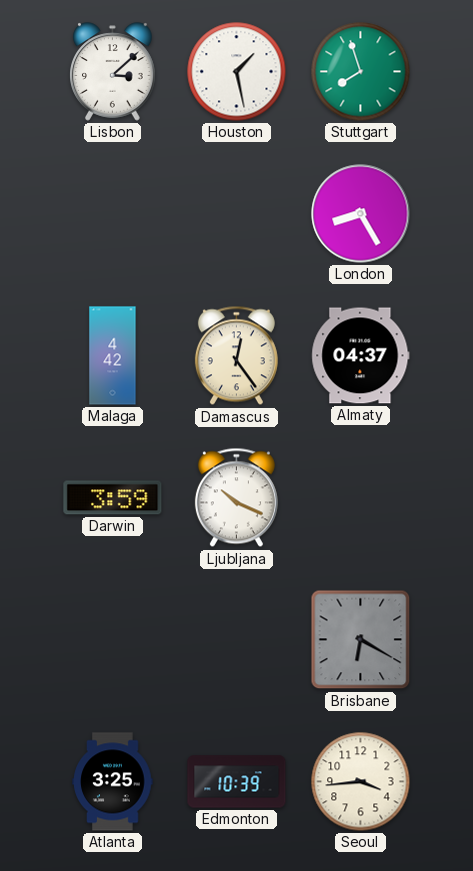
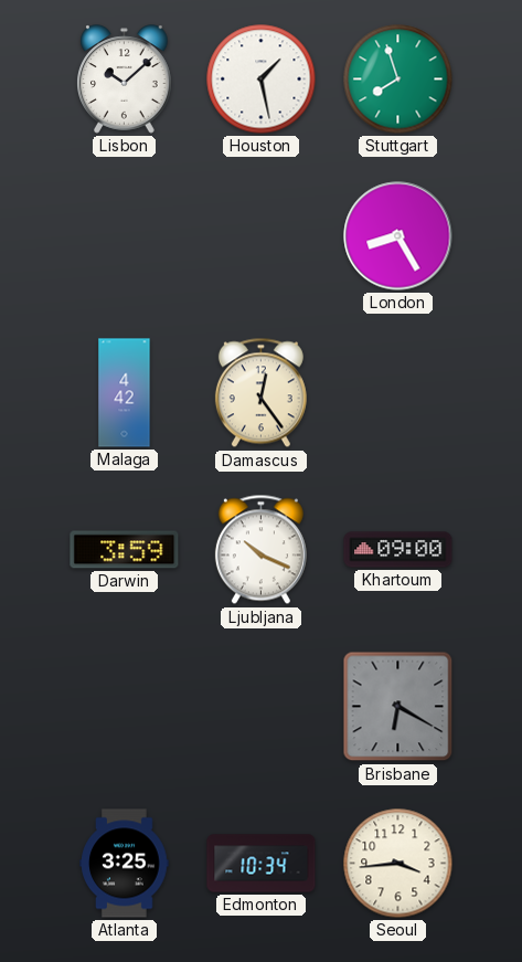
Lisbon: 3:08 -> 10:08
Almaty: 04:37 -> none
Khartoum: none -> 09:00
Edmonton: 10:39 -> 10:34
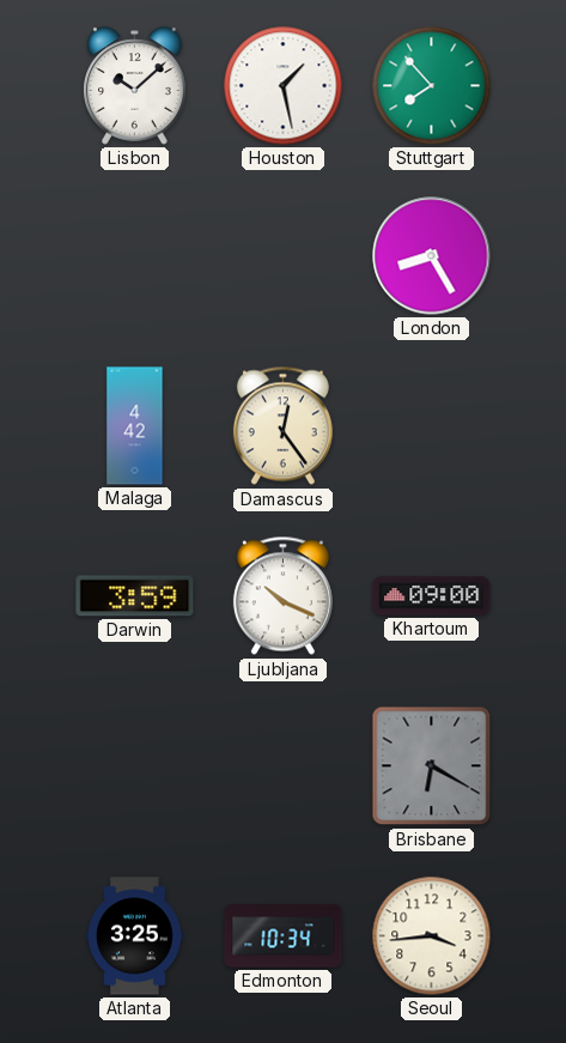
Stuttgart: 7:57 -> 7:53
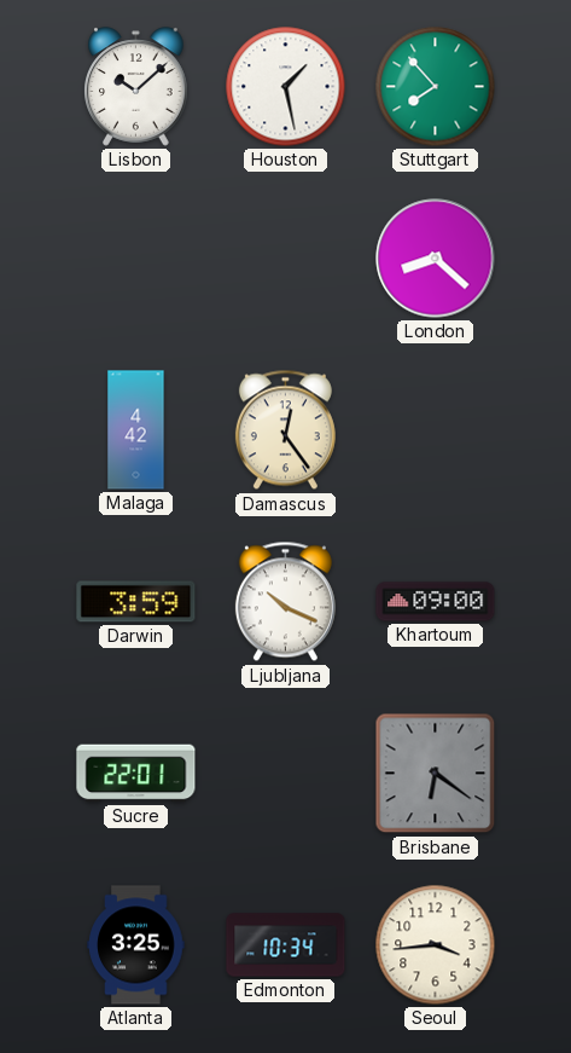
London: 8:25 -> 8:22
Sucre: none -> 22:01
Brisbane: 6:20 -> 6:21
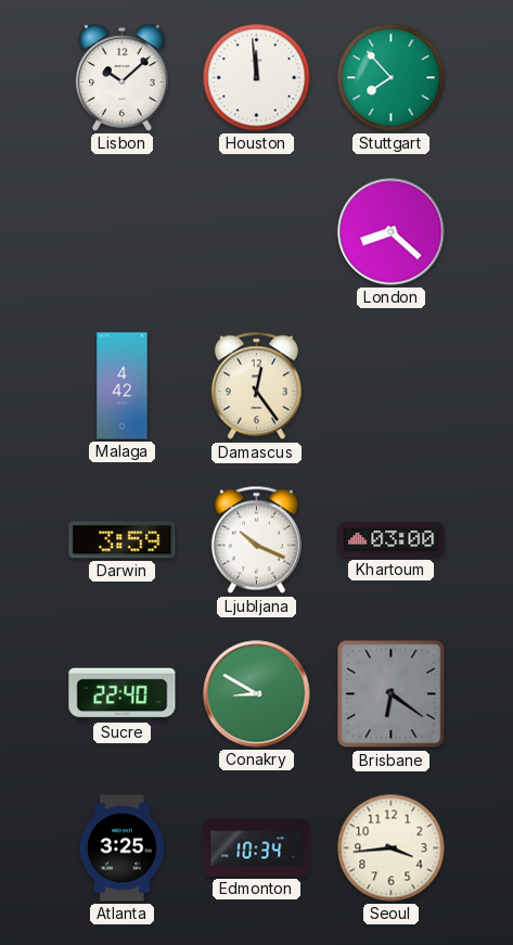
Houston: 1:28 -> 11:59
Khartoum: 09:00 -> 03:00
Sucre: 22:01 -> 22:40
Conakry: none -> 8:50
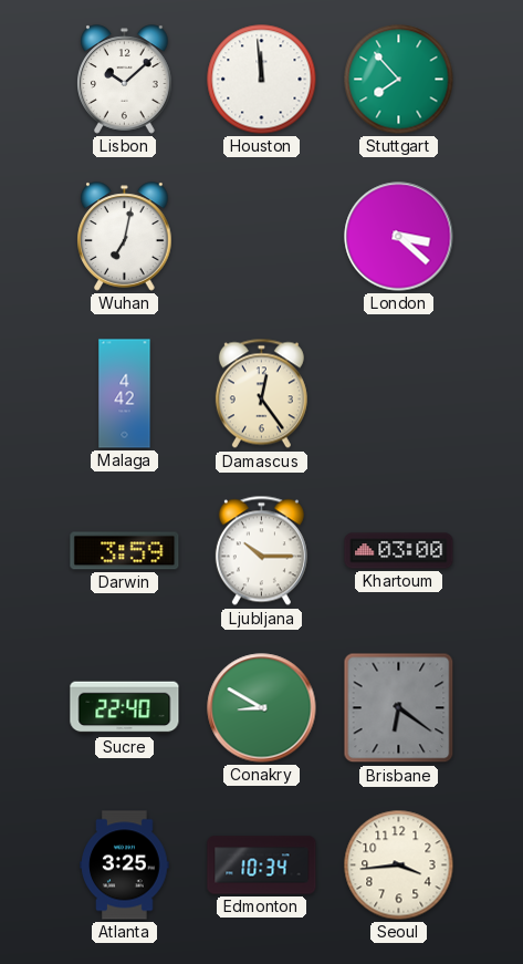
Wuhan: none -> 7:02
London: 8:22 -> 3:22
Ljubljana: 10:19 -> 10:15
